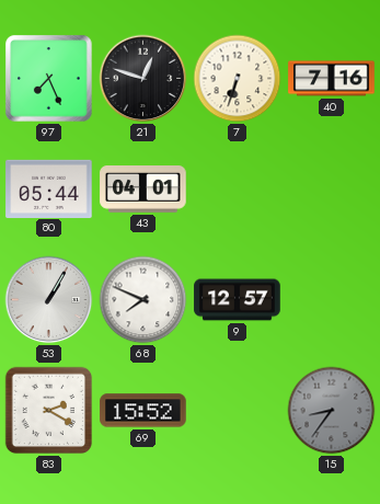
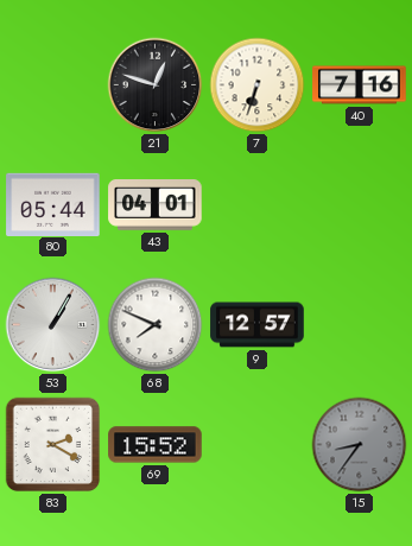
97: 7:26 -> none
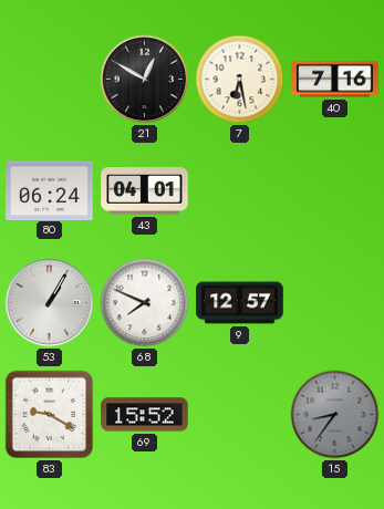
21: 12:48 -> 12:50
7: 6:33 -> 6:28
80: 05:44 -> 06:24
83: 2:20 -> 9:20
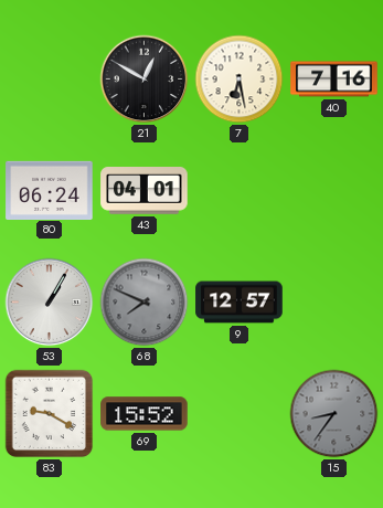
68 dial: white -> grey
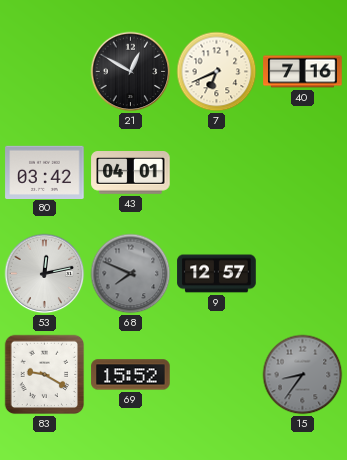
7: 6:28 -> 6:41
80: 06:24 -> 03:42
53: 1:05 -> 12:13
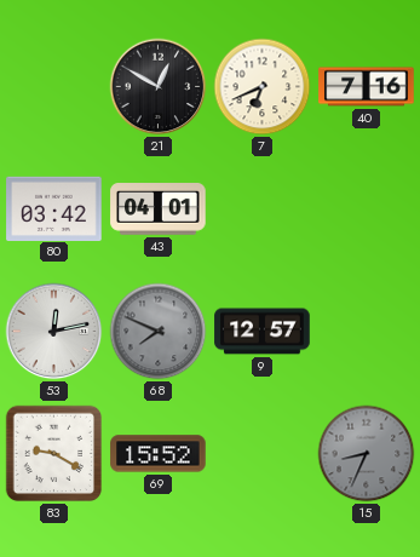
15: 8:36 -> 8:34
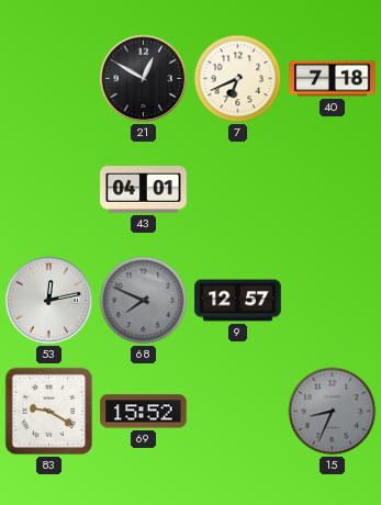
40: 7:16 -> 7:18
80: 03:42 -> none
